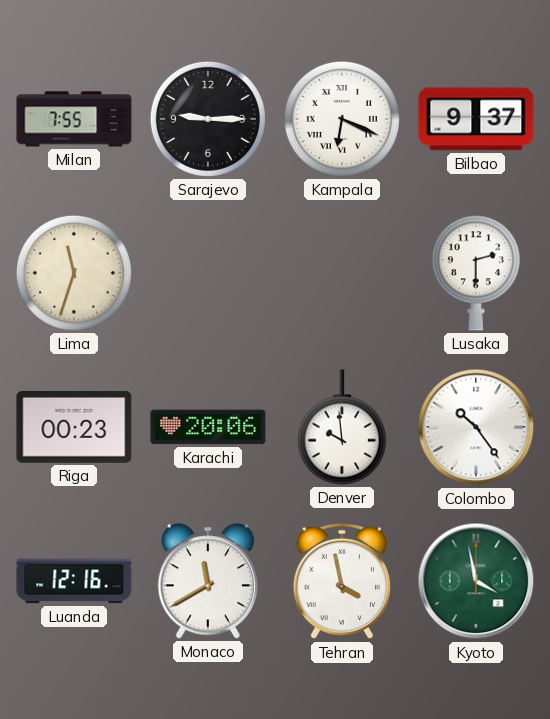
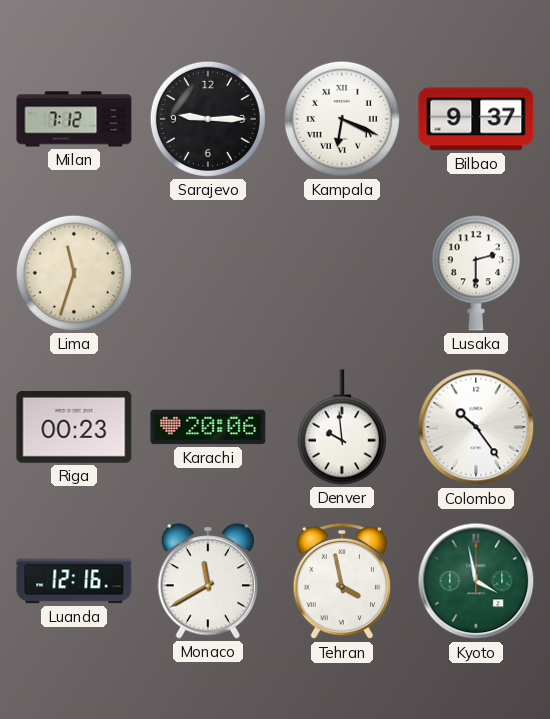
Milan: 7:55 -> 7:12
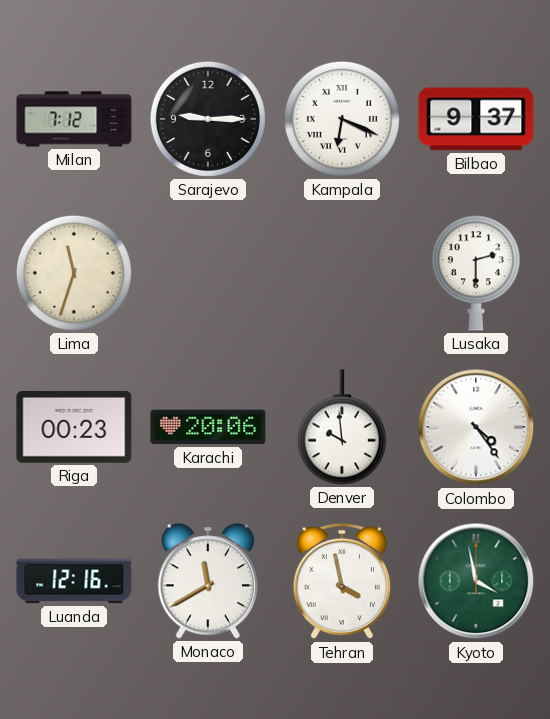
Colombo: 10:24 -> 4:24
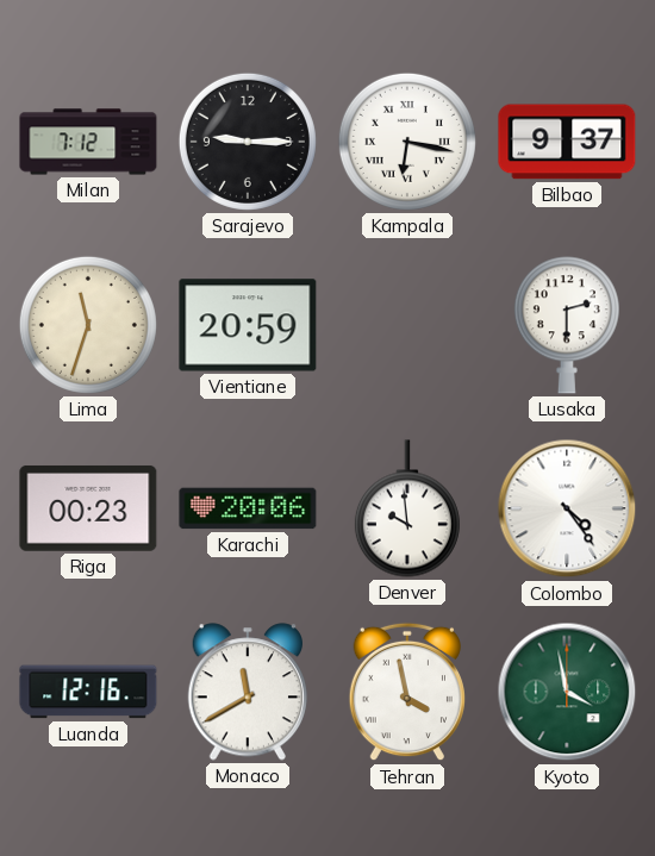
Kampala: 6:19 -> 6:17
Vientiane: none -> 20:59
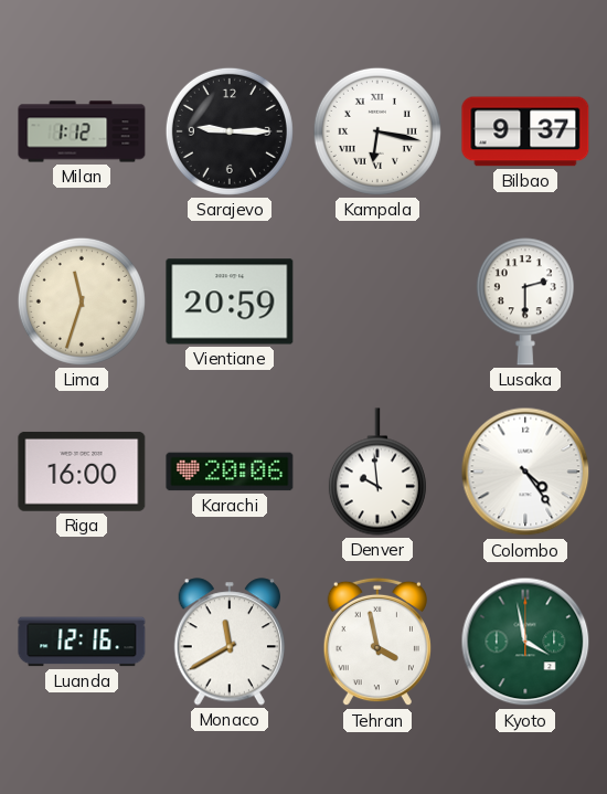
Milan: 7:12 -> 1:12
Riga: 00:23 -> 16:00
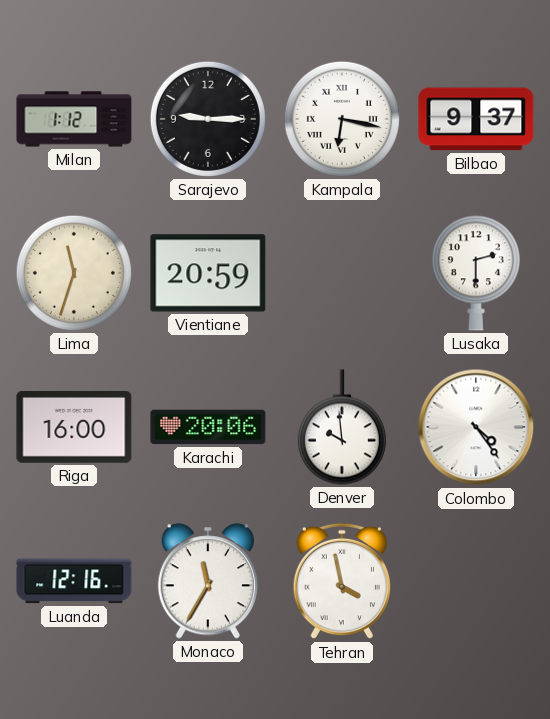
Monaco: 11:40 -> 11:35
Kyoto: 3:58 -> none
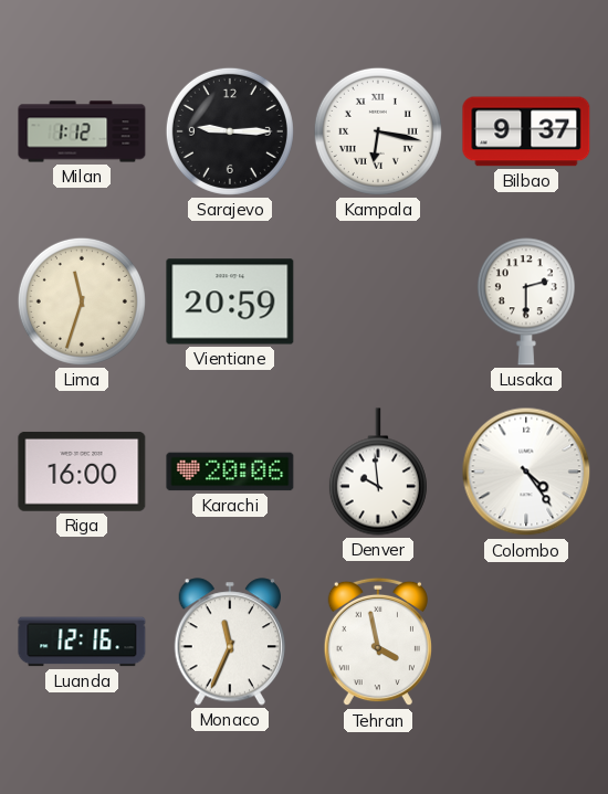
Monaco: 11:35 -> 11:34
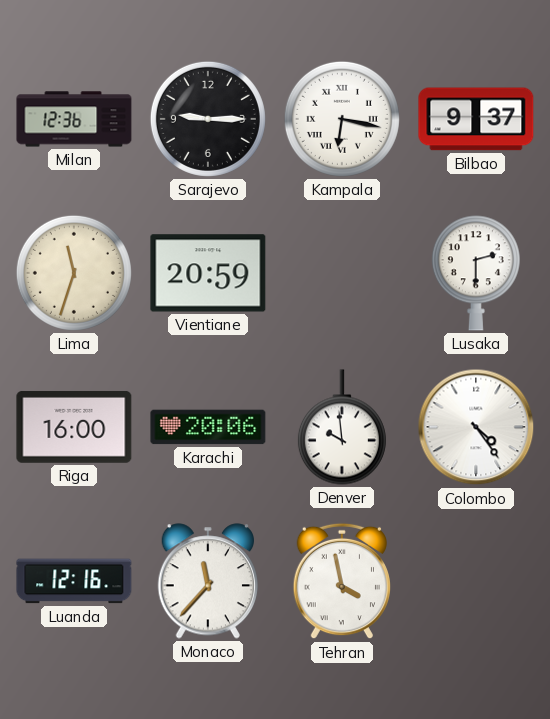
Milan: 1:12 -> 12:36
Monaco: 11:34 -> 11:37
